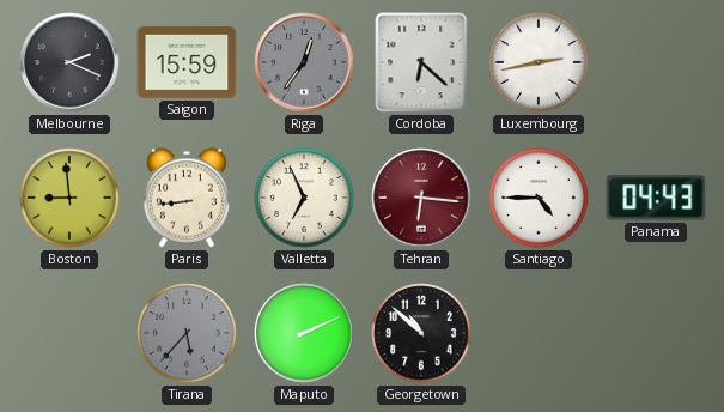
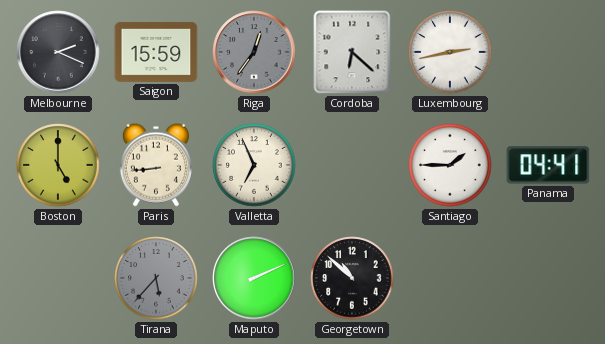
Boston: 8:59 -> 5:00
Tehran: 6:16 -> none
Santiago: 4:45 -> 1:45
Panama: 04:43 -> 04:41
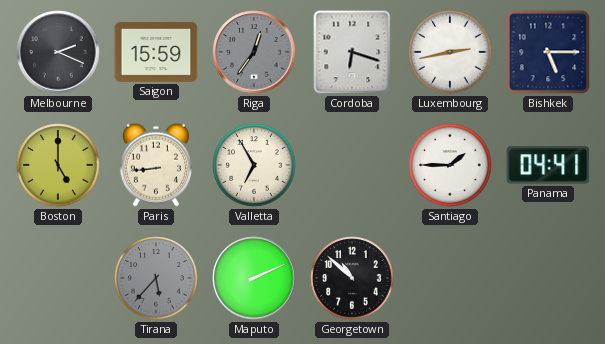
Cordoba: 6:22 -> 6:18
Bishkek: none -> 5:15
Valletta: 6:56 -> 6:55
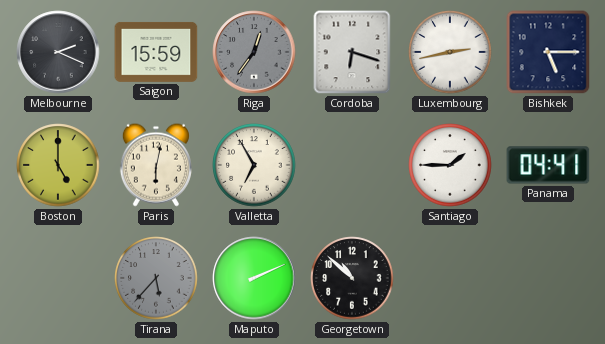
Paris: 8:44 -> 6:02
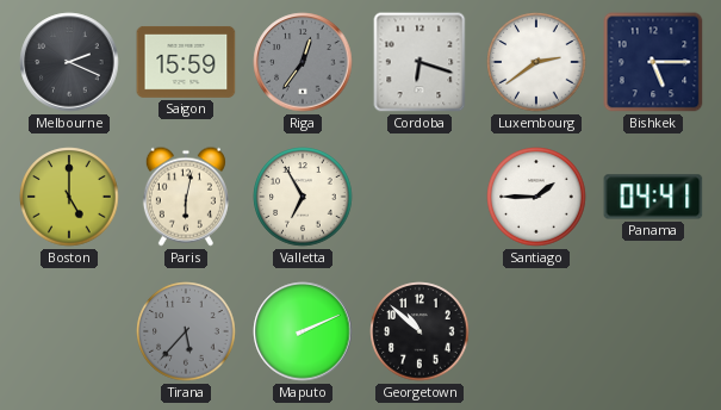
Luxembourg: 2:43 -> 2:39
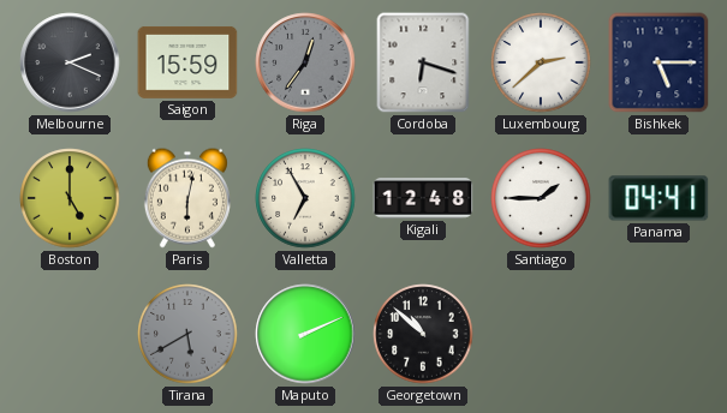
Luxembourg: 2:39 -> 2:38
Kigali: none -> 12:48
Tirana: 5:37 -> 5:40
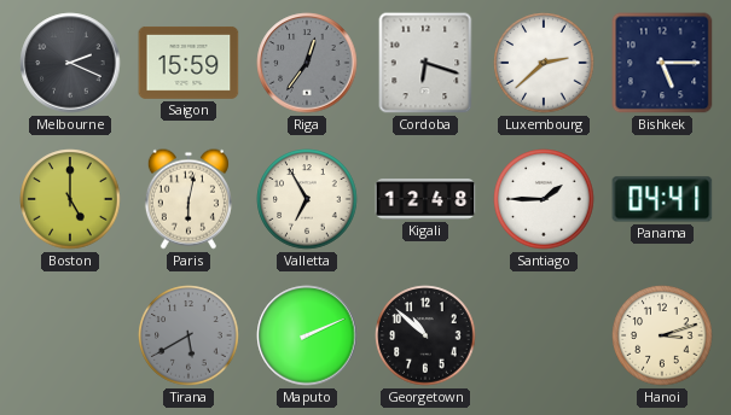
Hanoi: none -> 3:12
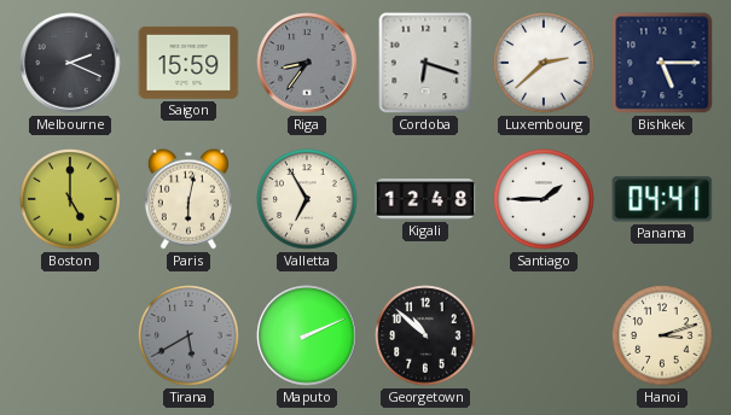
Riga: 12:36 -> 8:36
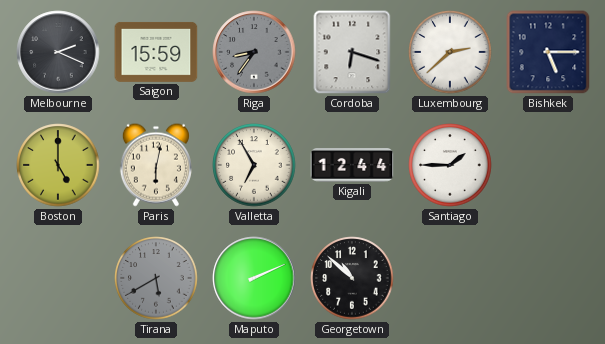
Kigali: 12:48 -> 12:44
Panama: 04:41 -> none
Hanoi: 3:12 -> none
